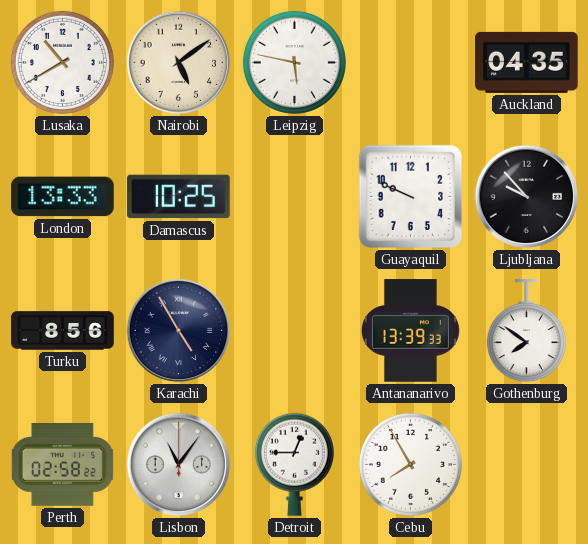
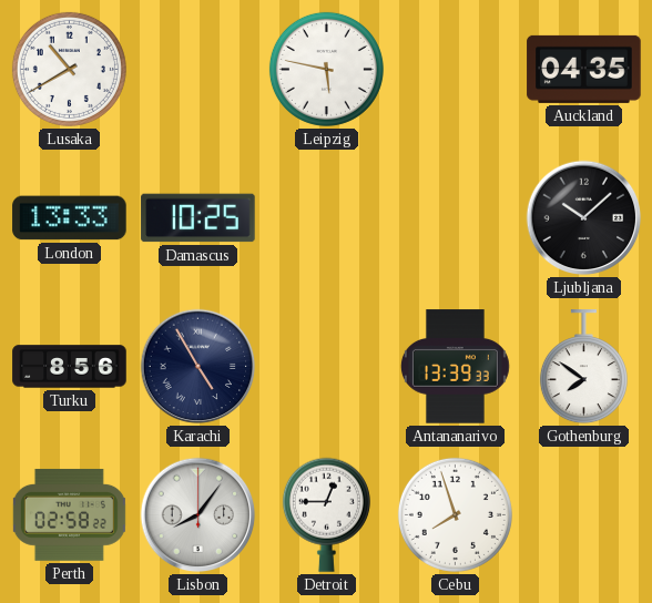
Nairobi: 5:09 -> none
Guayaquil: 9:49 -> none
Ljubljana: 9:53 -> 10:08
Lisbon: 11:06 -> 8:06
Cebu: 7:55 -> 7:57
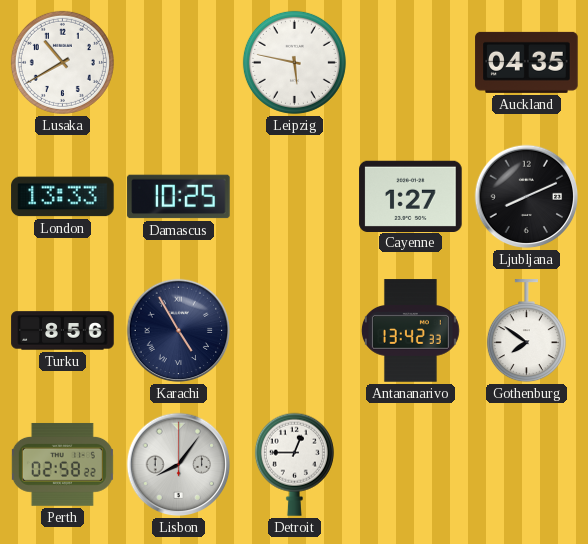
Cayenne: none -> 1:27
Ljubljana: 10:08 -> 8:11
Antananarivo: 13:39 -> 13:42
Cebu: 7:57 -> none
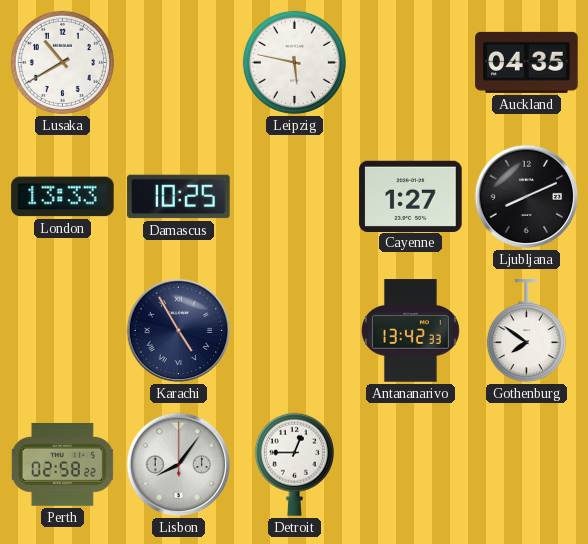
Turku: 8:56 -> none
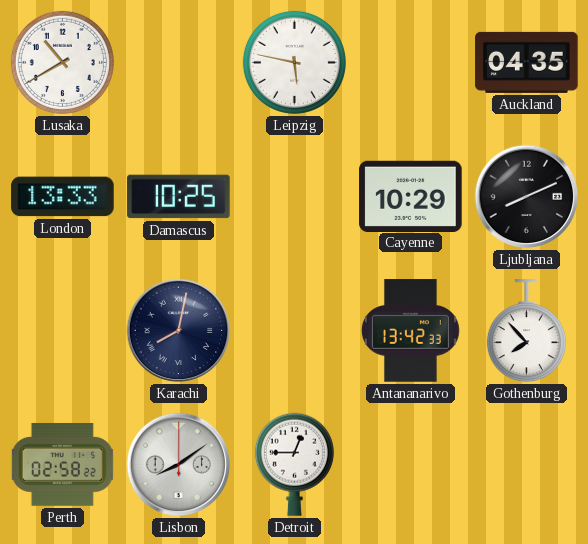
Cayenne: 1:27 -> 10:29
Karachi: 4:55 -> 8:02
Gothenburg: 7:51 -> 7:53
Lisbon: 8:06 -> 8:09
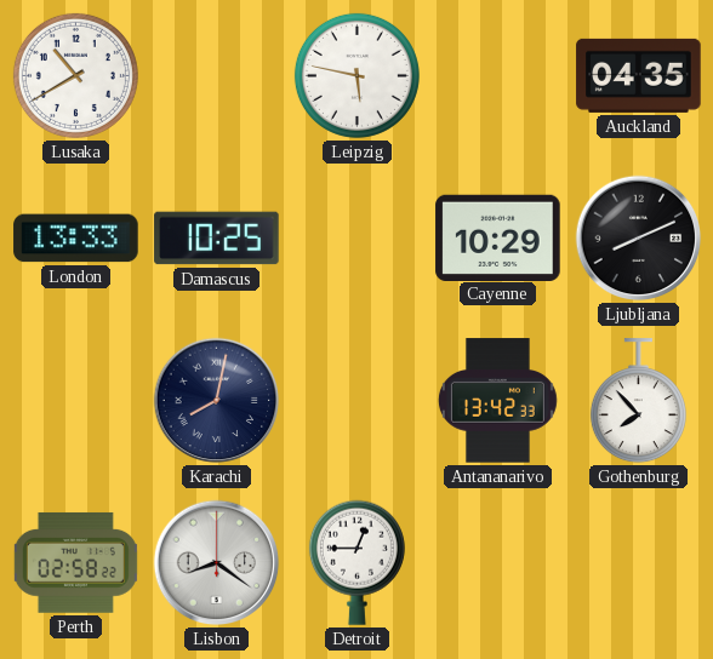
Lisbon: 8:09 -> 8:21
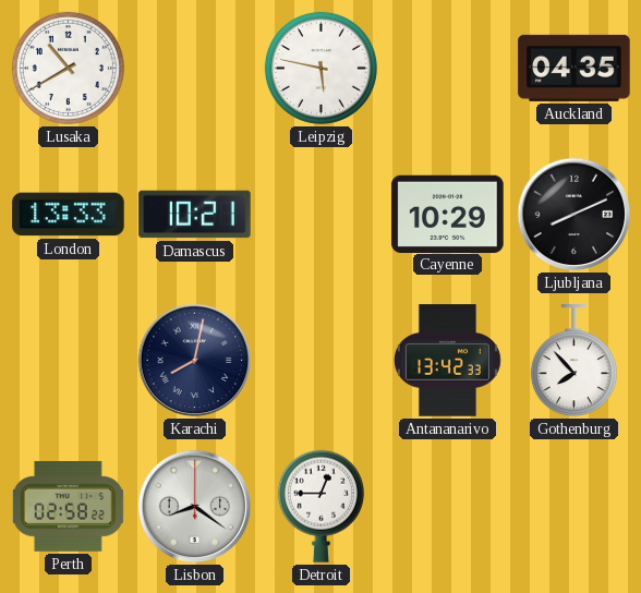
Damascus: 10:25 -> 10:21
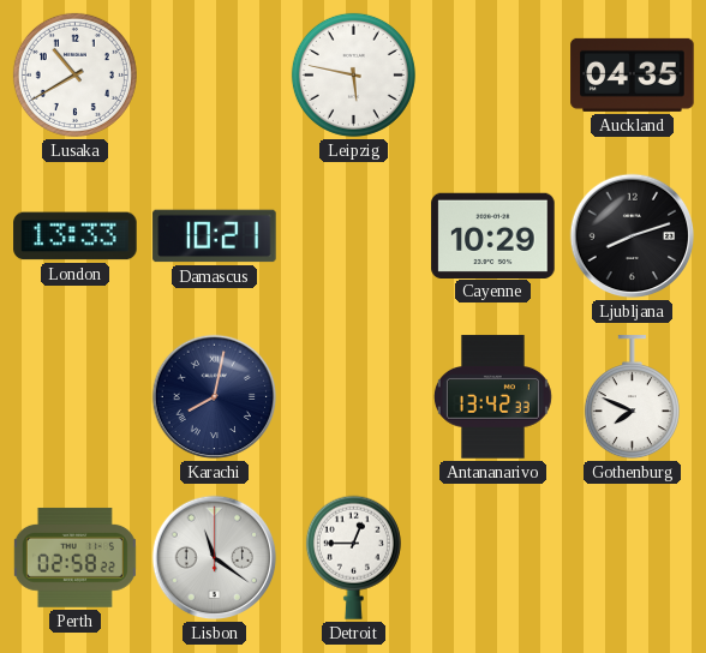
Ljubljana: 8:11 -> 8:12
Gothenburg: 7:53 -> 7:49
Lisbon: 8:21 -> 11:21
